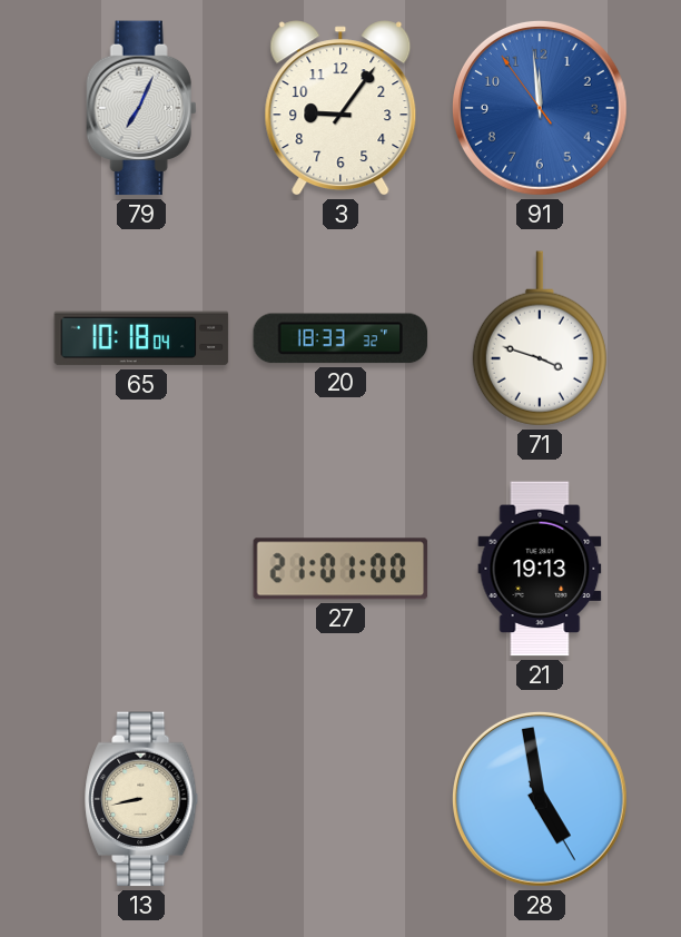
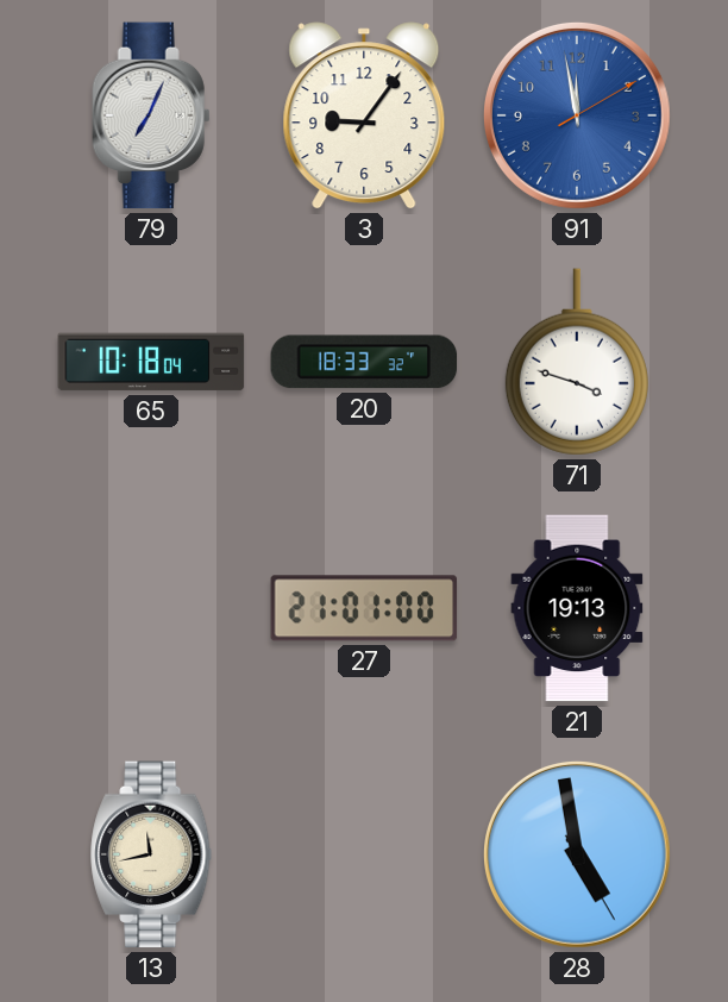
91: 11:58:54 -> 11:58:10
13: 8:43 -> 11:43
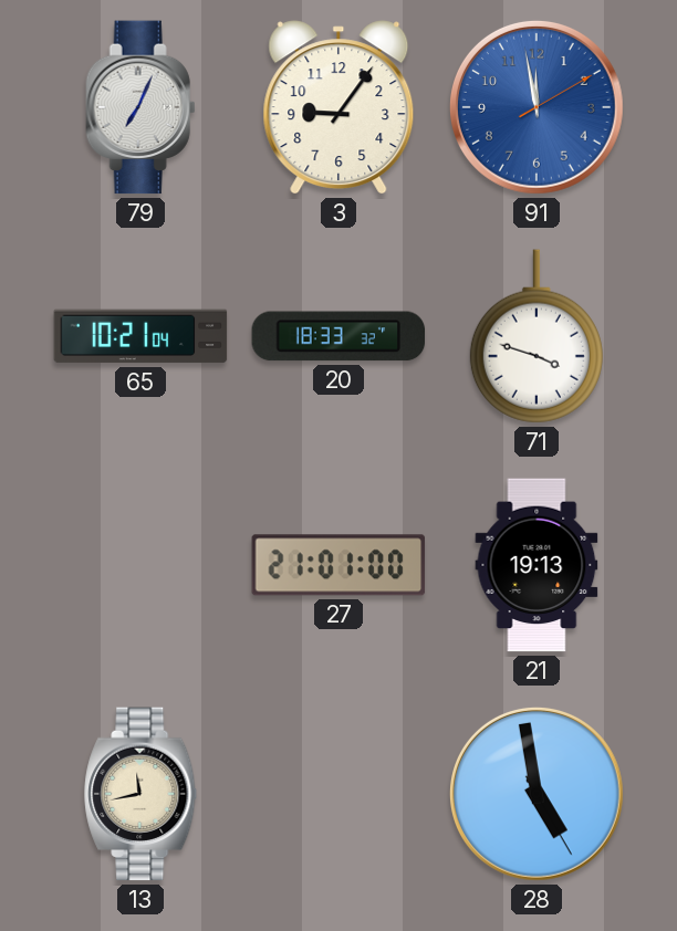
65: 10:18 -> 10:21
